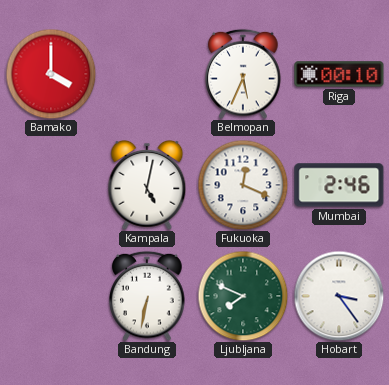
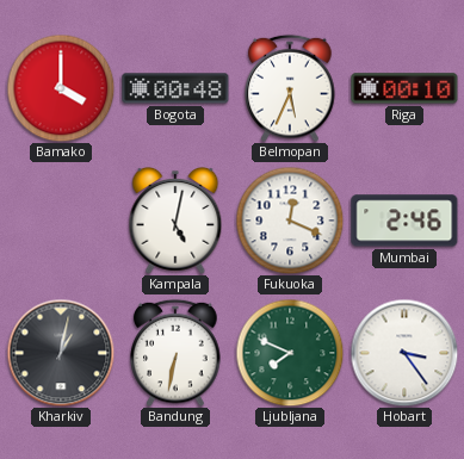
Bogota: none -> 00:48
Kharkiv: none -> 1:02
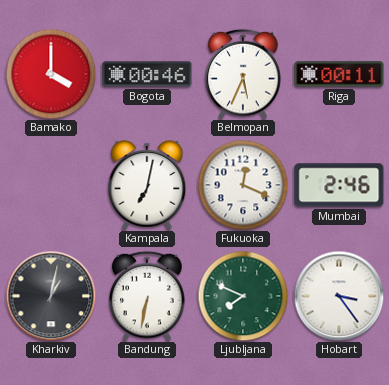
Bogota: 00:48 -> 00:46
Riga: 00:10 -> 00:11
Kampala: 5:02 -> 7:02
